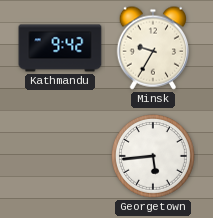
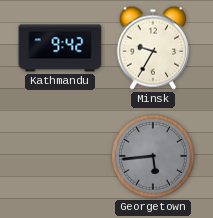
Georgetown dial: white -> grey
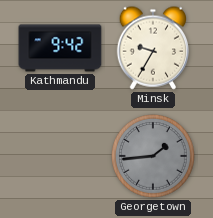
Georgetown: 5:44 -> 1:44
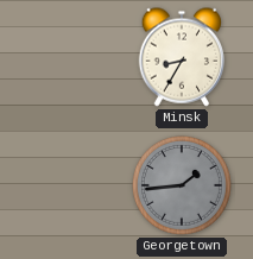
Kathmandu: 9:42 -> none
Minsk: 9:35 -> 8:35
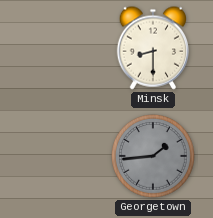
Minsk: 8:35 -> 8:30
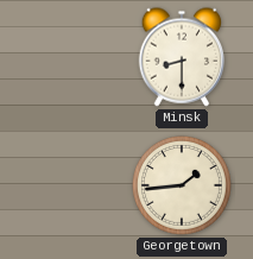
Georgetown dial: grey -> cream
